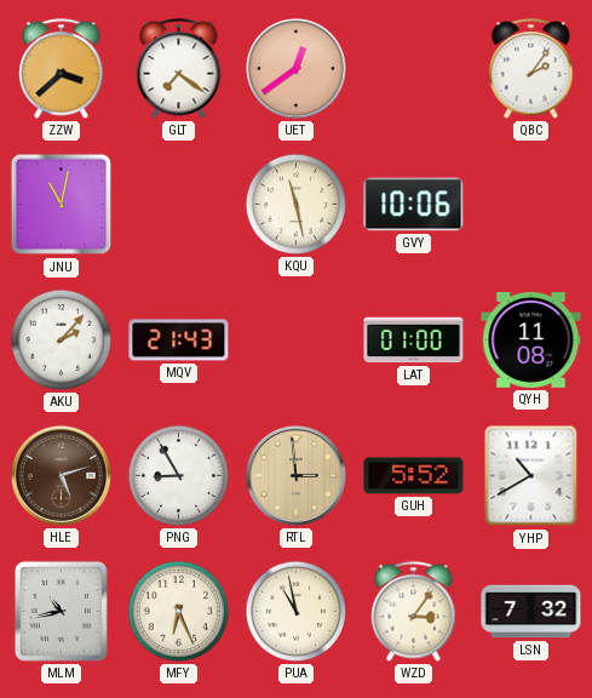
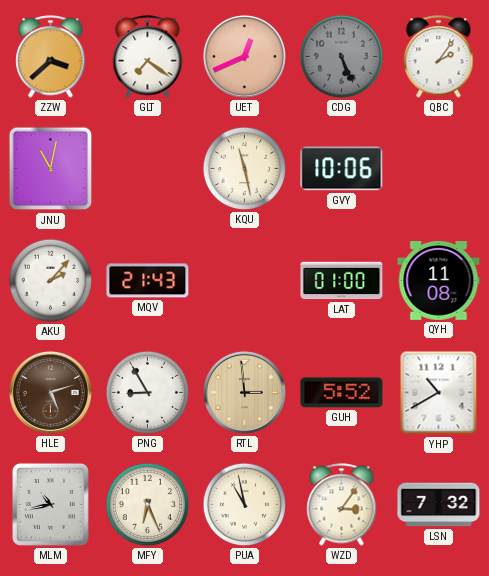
UET: 12:39 -> 12:41
CDG: none -> 5:26
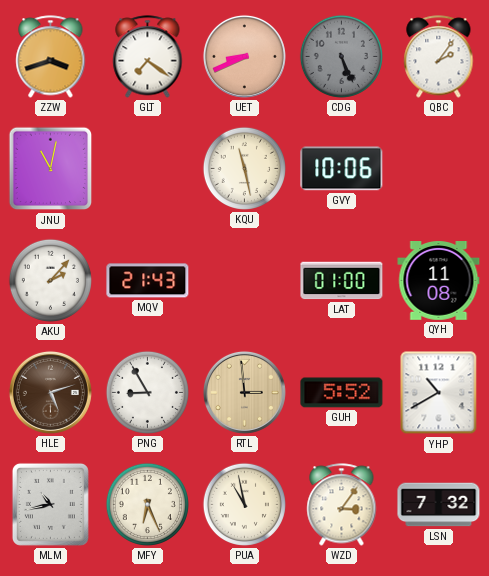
ZZW: 3:38 -> 3:42
UET: 12:41 -> 8:41
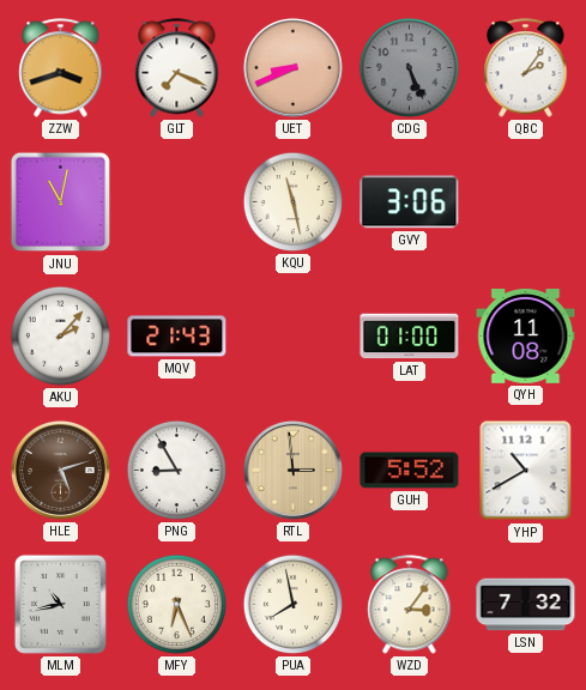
GLT: 7:21 -> 7:19
GVY: 10:06 -> 3:06
PUA: 10:58 -> 7:58
